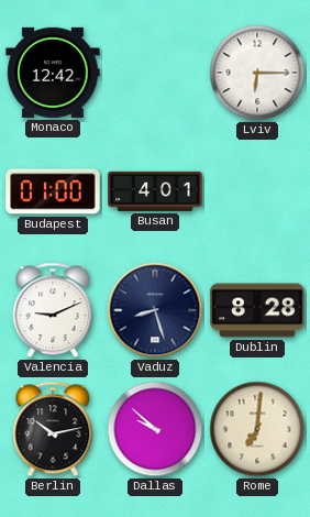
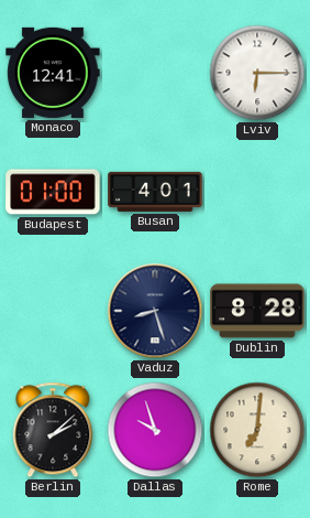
Monaco: 12:42 -> 12:41
Valencia: 9:11 -> none
Berlin: 10:13 -> 2:08
Dallas: 9:52 -> 9:57
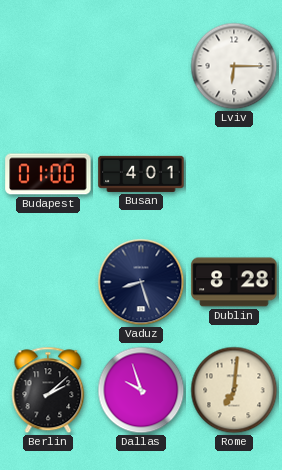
Monaco: 12:41 -> none
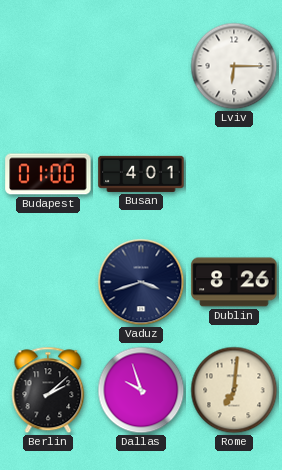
Vaduz: 8:27 -> 3:42
Dublin: 8:28 -> 8:26
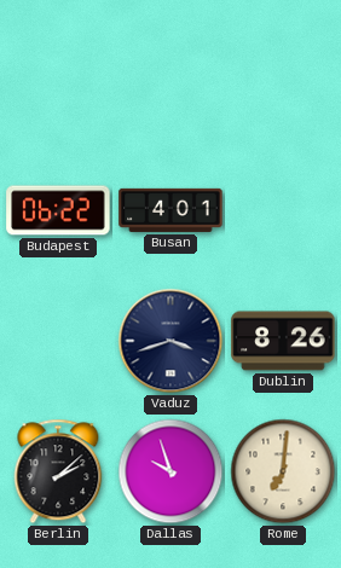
Lviv: 6:15 -> none
Budapest: 01:00 -> 06:22
